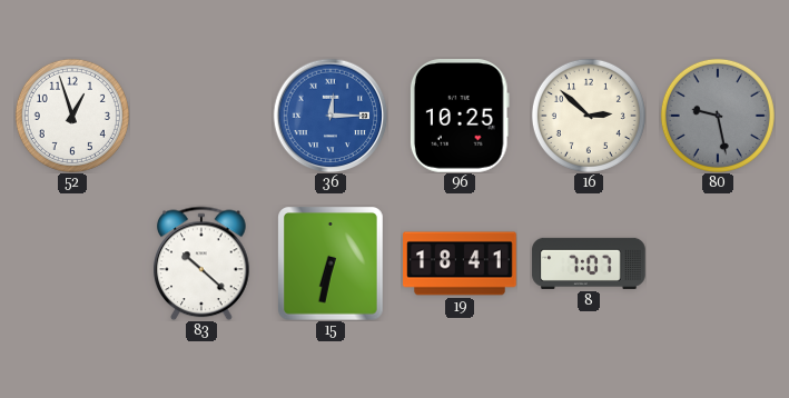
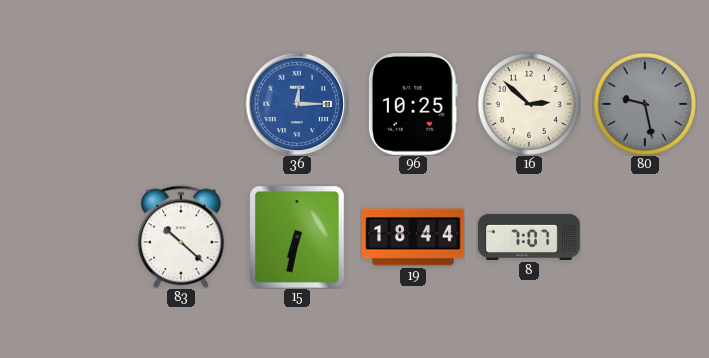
52: 12:57 -> none
19: 18:41 -> 18:44
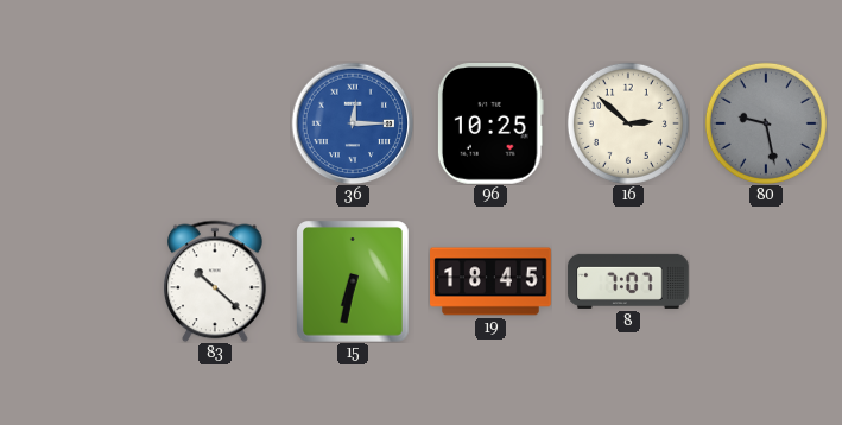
19: 18:44 -> 18:45
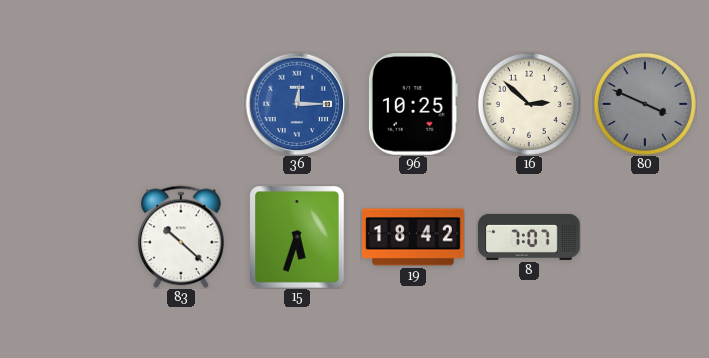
80: 9:28 -> 3:49
15: 6:32 -> 5:33
19: 18:45 -> 18:42
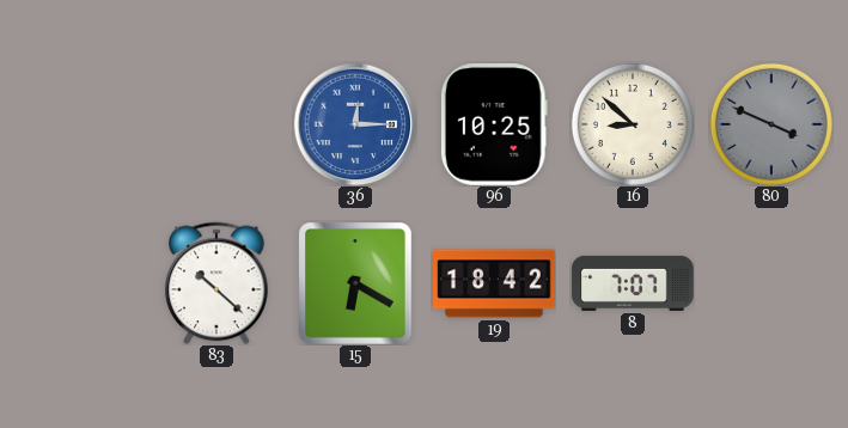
16: 2:52 -> 8:52
15: 5:33 -> 6:20
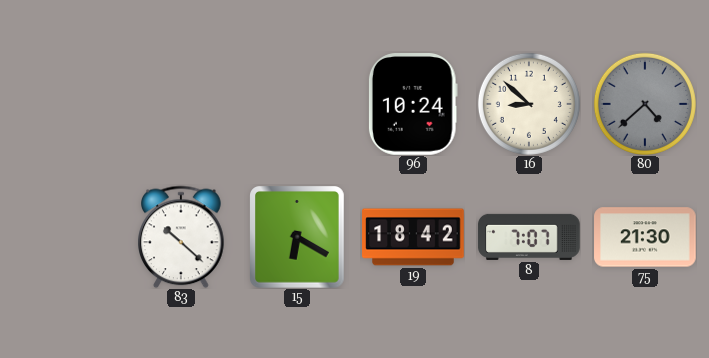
36: 12:15 -> none
96: 10:25 -> 10:24
80: 3:49 -> 4:38
75: none -> 21:30
